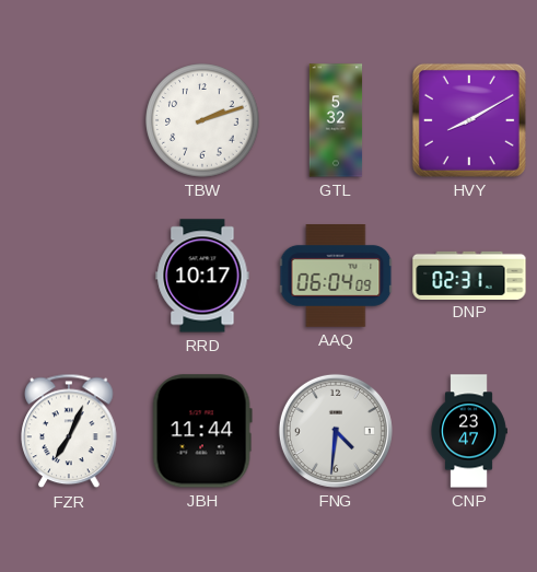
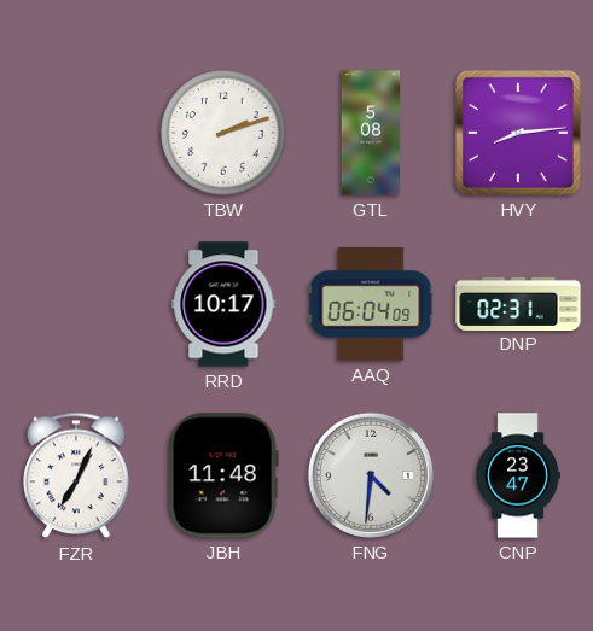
GTL: 5:32 -> 5:08
HVY: 8:10 -> 8:14
JBH: 11:44 -> 11:48
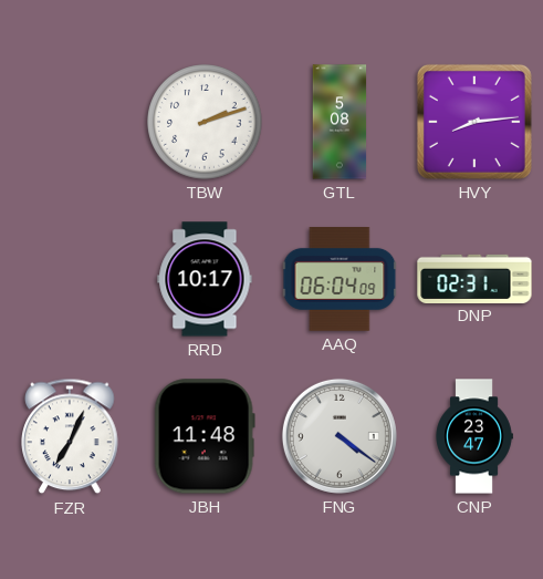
FNG: 4:31 -> 4:21
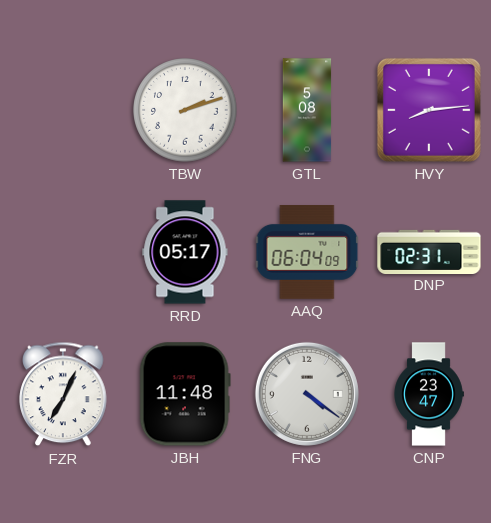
RRD: 10:17 -> 05:17
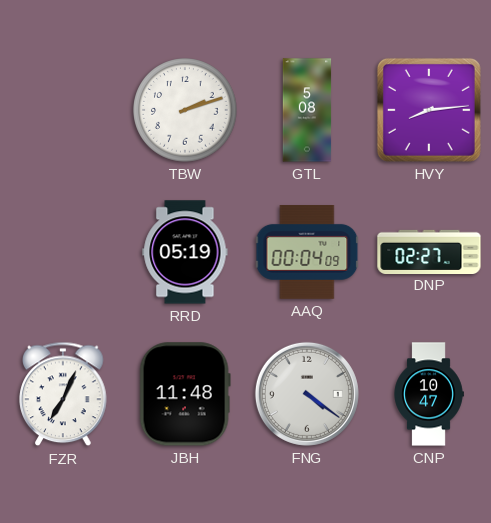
RRD: 05:17 -> 05:19
AAQ: 06:04 -> 00:04
DNP: 02:31 -> 02:27
CNP: 23:47 -> 10:47
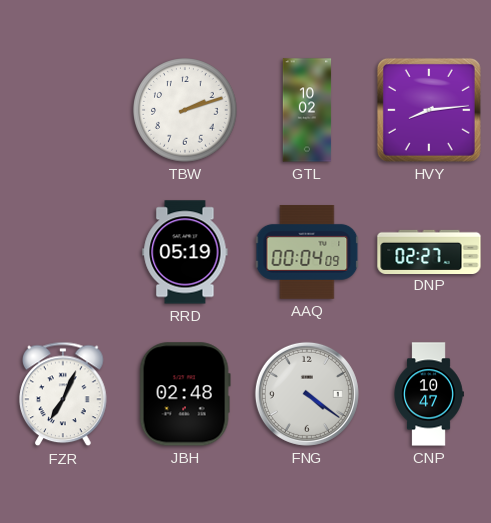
GTL: 5:08 -> 10:02
JBH: 11:48 -> 02:48
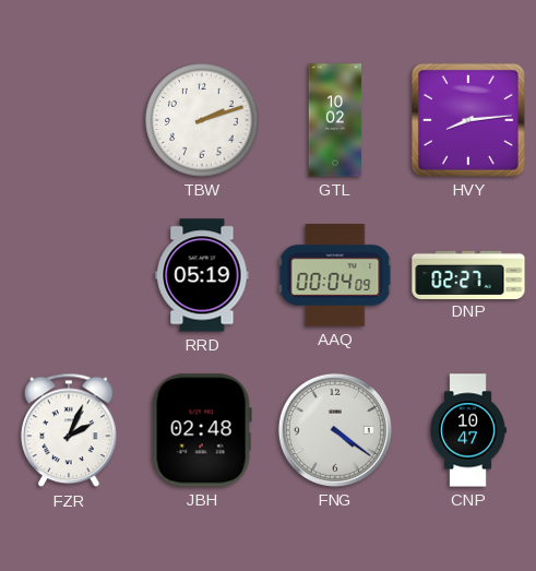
FZR: 7:04 -> 2:04
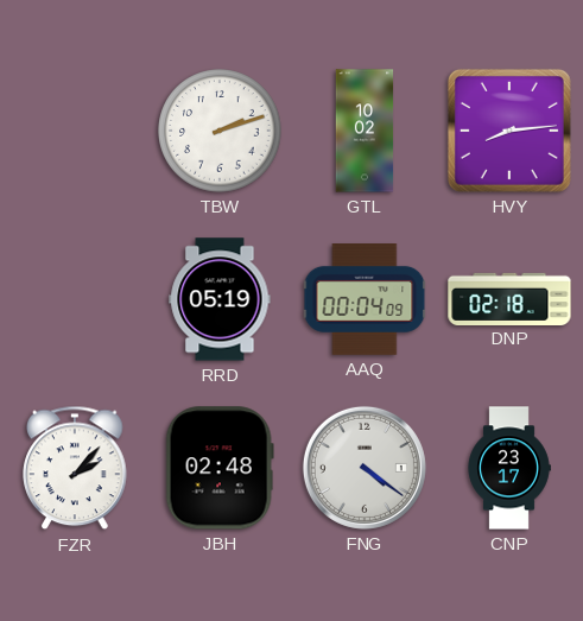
DNP: 02:27 -> 02:18
FZR: 2:04 -> 2:07
CNP: 10:47 -> 23:17
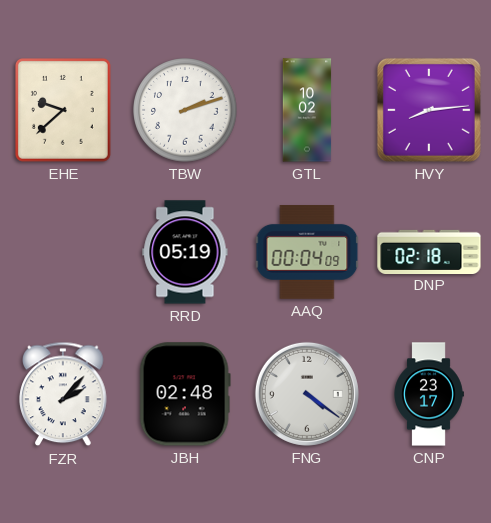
EHE: none -> 9:38
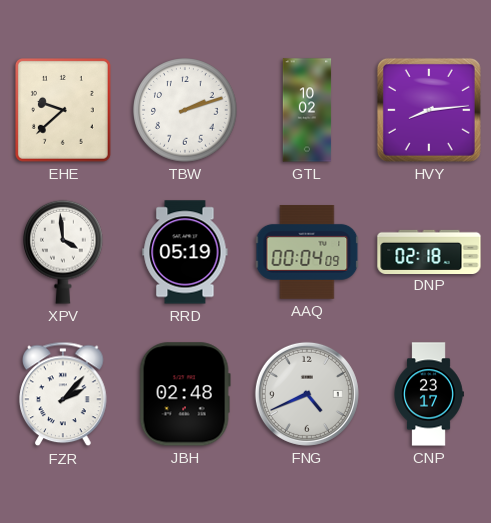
XPV: none -> 3:59
FNG: 4:21 -> 4:41
